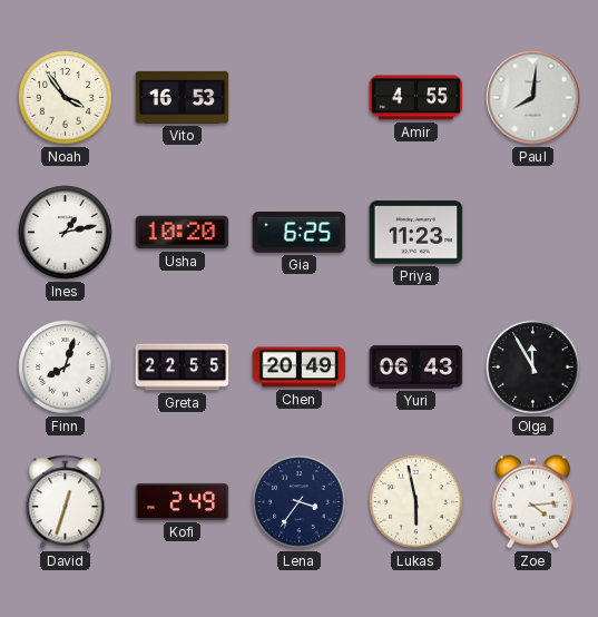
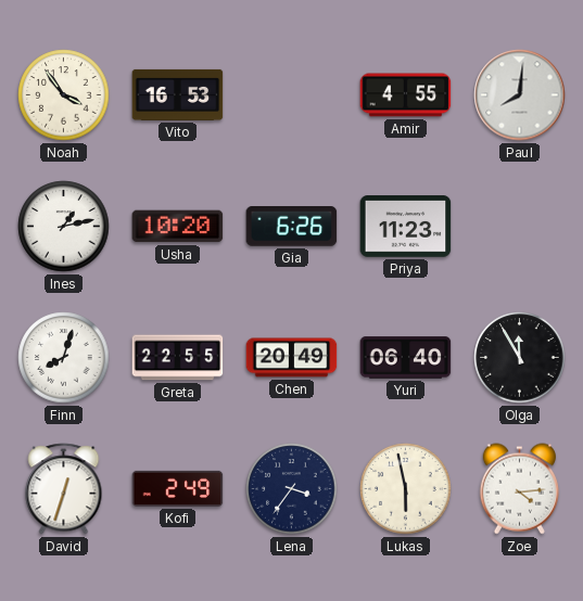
Gia: 6:25 -> 6:26
Yuri: 06:43 -> 06:40
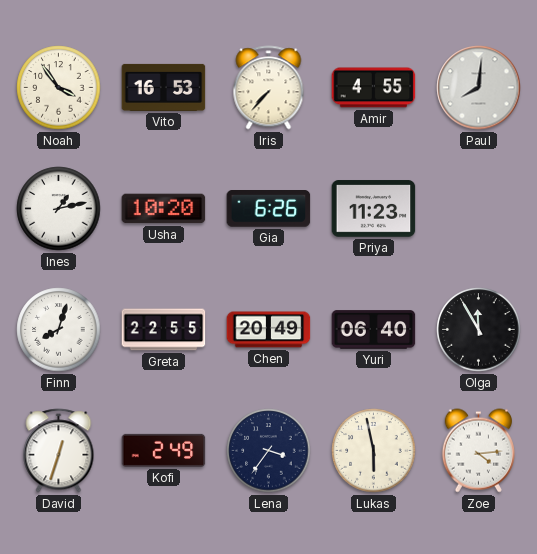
Iris: none -> 7:37
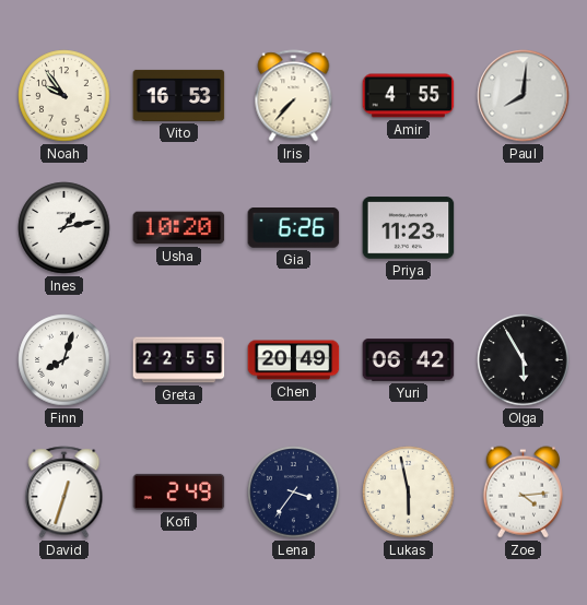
Noah: 3:54 -> 9:54
Yuri: 06:40 -> 06:42
Olga: 11:55 -> 5:55
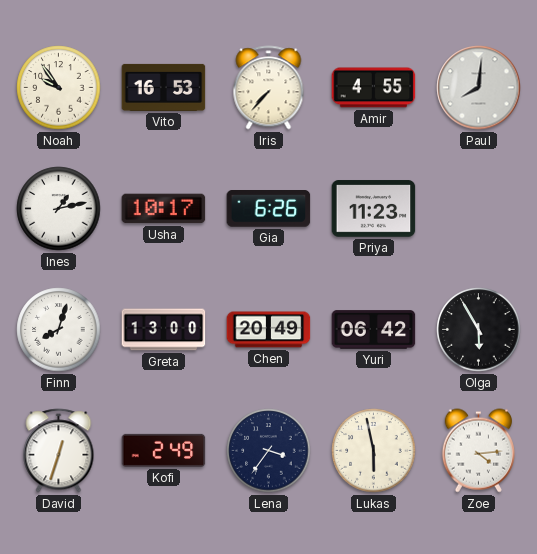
Usha: 10:20 -> 10:17
Greta: 22:55 -> 13:00
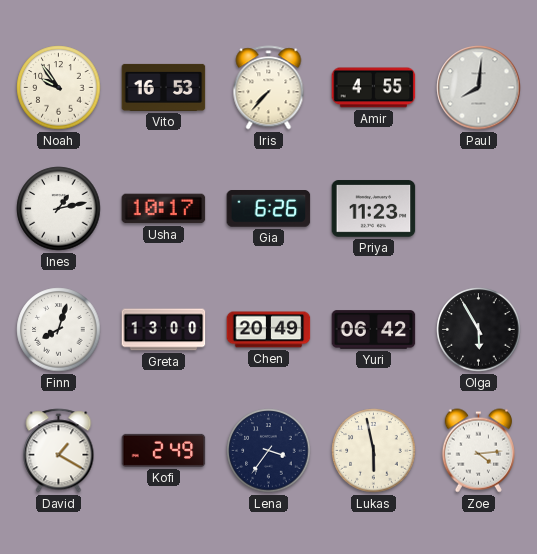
David: 12:33 -> 1:20
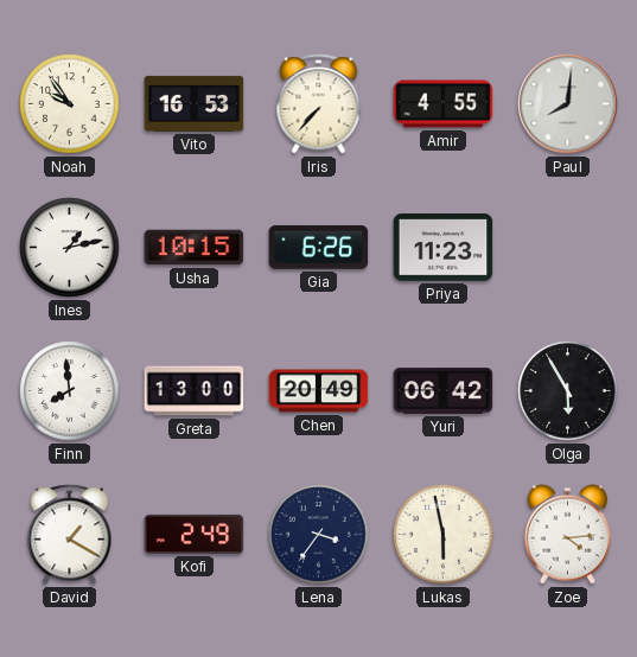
Usha: 10:17 -> 10:15
Finn: 8:03 -> 7:59
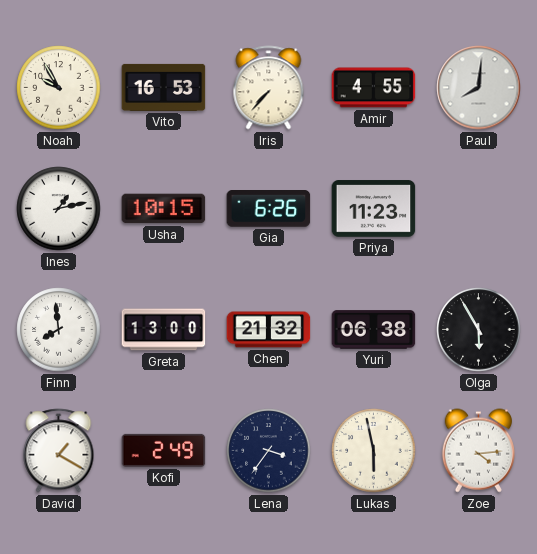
Noah: 9:54 -> 9:55
Chen: 20:49 -> 21:32
Yuri: 06:42 -> 06:38
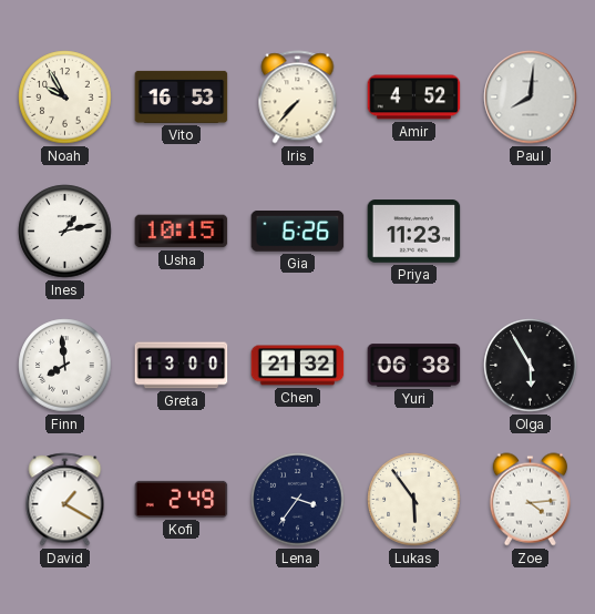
Amir: 4:55 -> 4:52
Lukas: 5:58 -> 5:54
